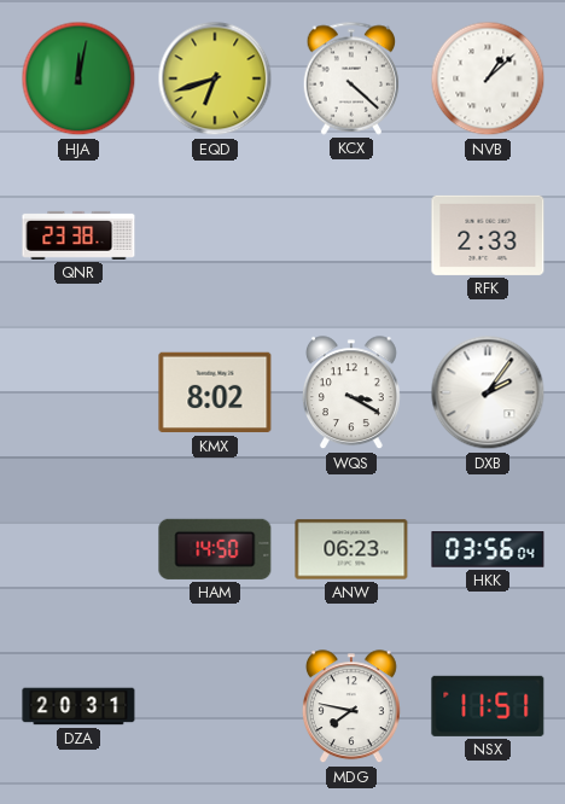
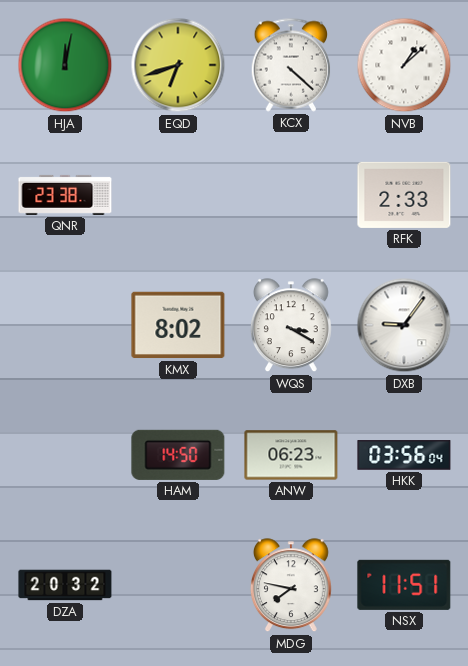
DXB: 2:06 -> 9:06
DZA: 20:31 -> 20:32
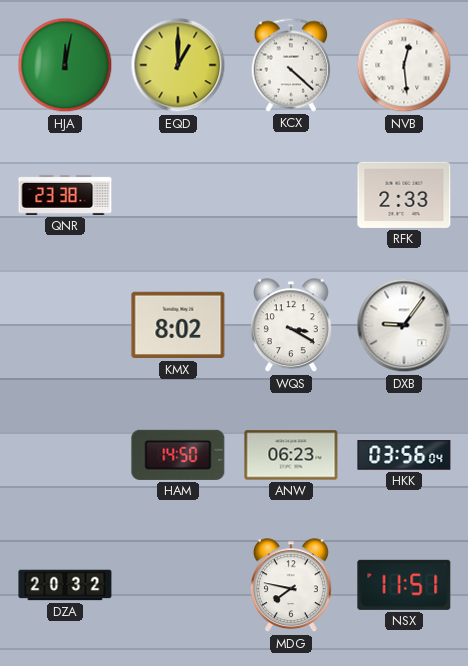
EQD: 6:42 -> 1:00
NVB: 1:08 -> 12:29
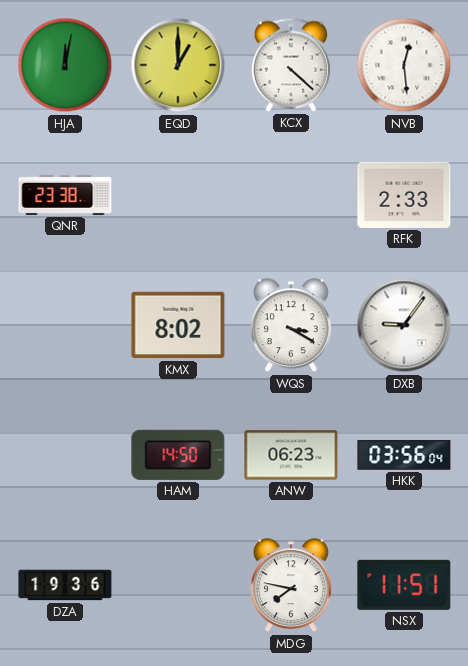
DZA: 20:32 -> 19:36
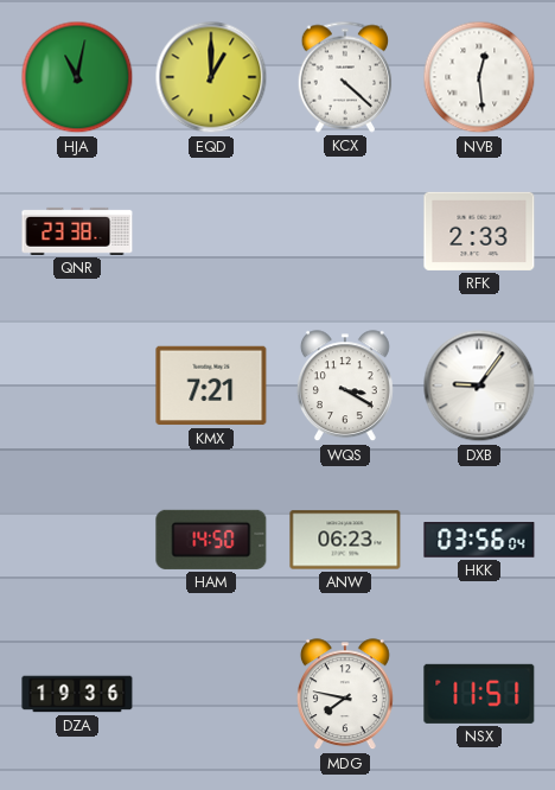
HJA: 12:02 -> 11:02
KMX: 8:02 -> 7:21
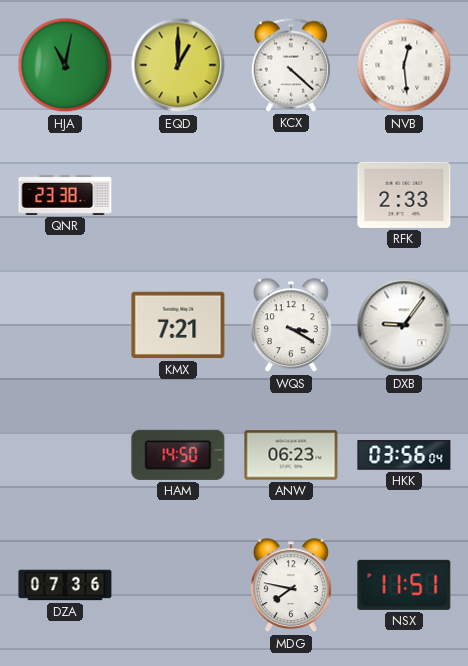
DZA: 19:36 -> 07:36
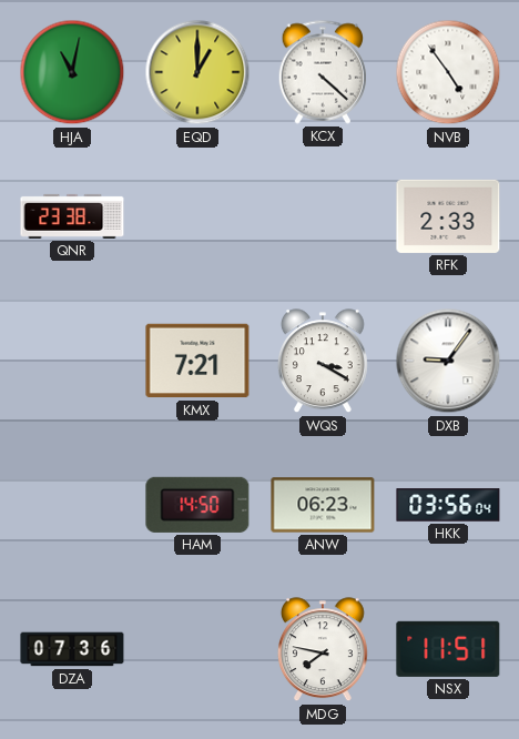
NVB: 12:29 -> 4:54
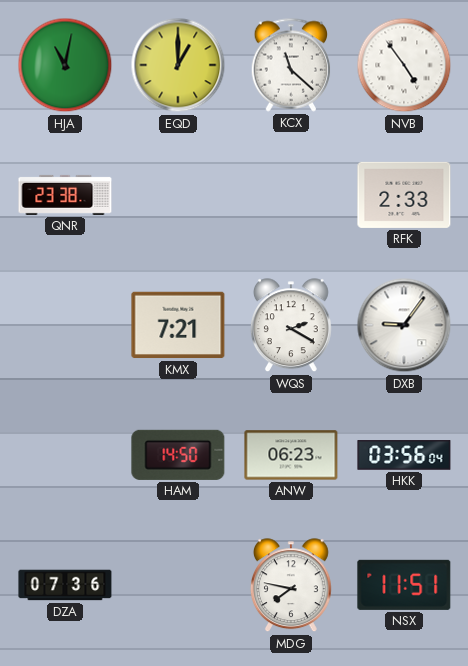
KCX: 4:22 -> 11:22
WQS: 3:20 -> 2:20
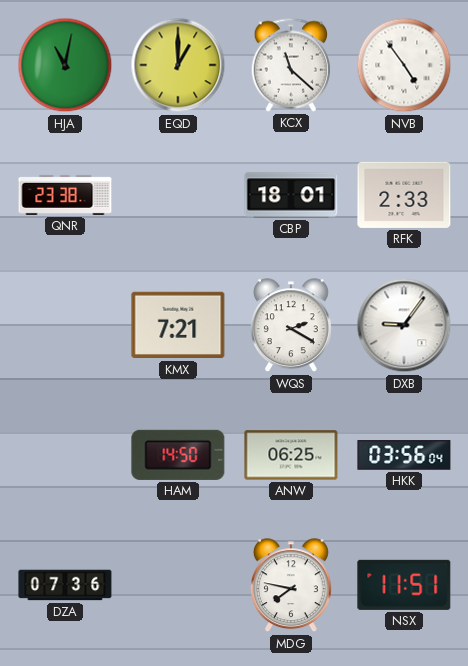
CBP: none -> 18:01
ANW: 06:23 -> 06:25
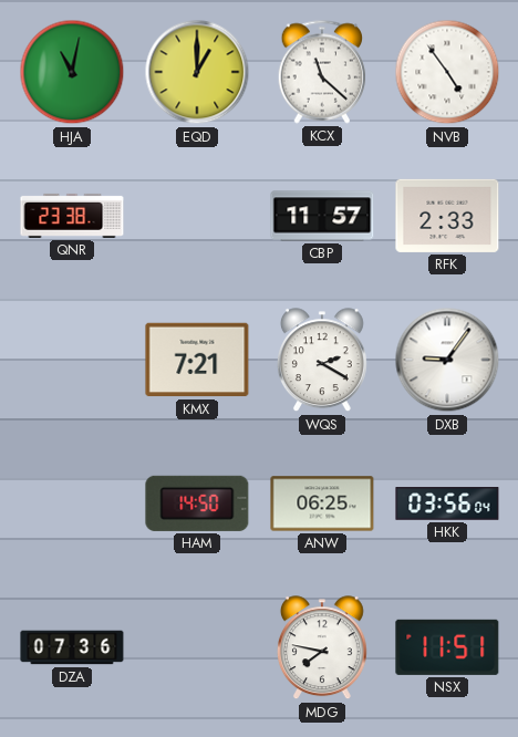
CBP: 18:01 -> 11:57
